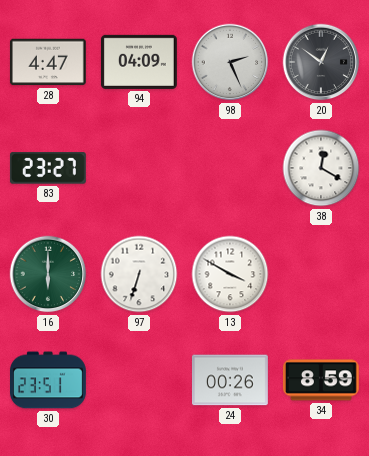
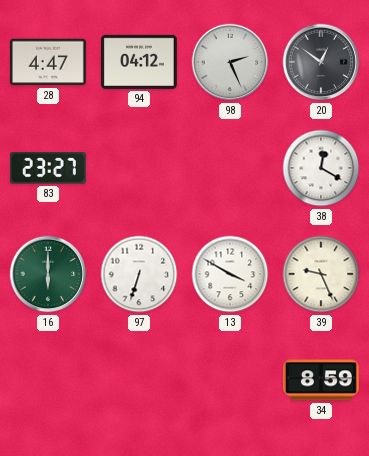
94: 04:09 -> 04:12
39: none -> 9:26
30: 23:51 -> none
24: 00:26 -> none
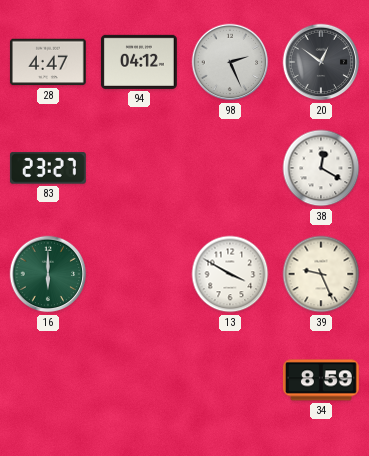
97: 6:33 -> none
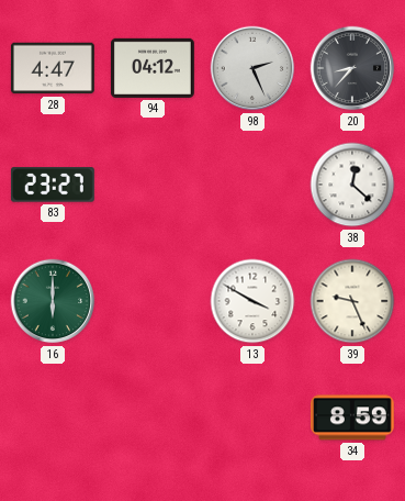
20: 12:51 -> 8:37
38: 12:20 -> 12:22
